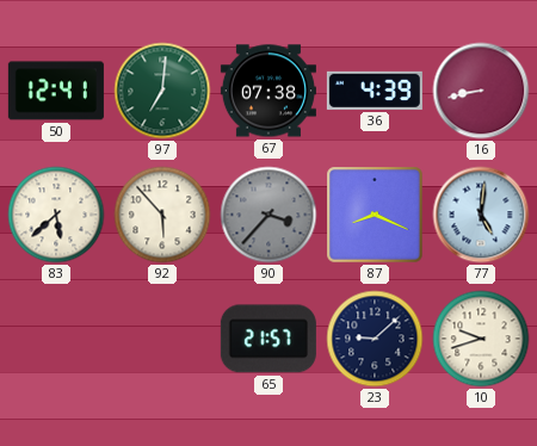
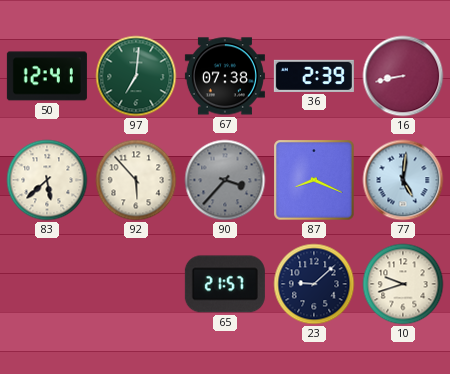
36: 4:39 -> 2:39
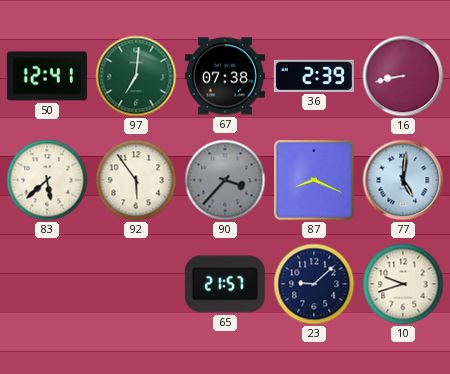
92: 5:53 -> 5:54
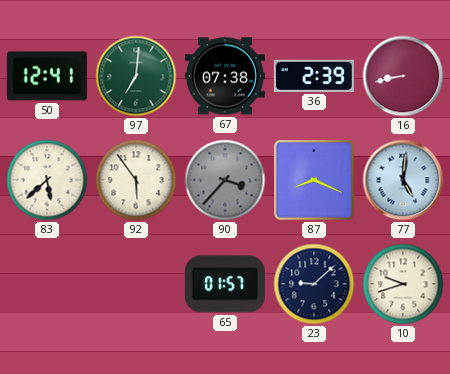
65: 21:57 -> 01:57
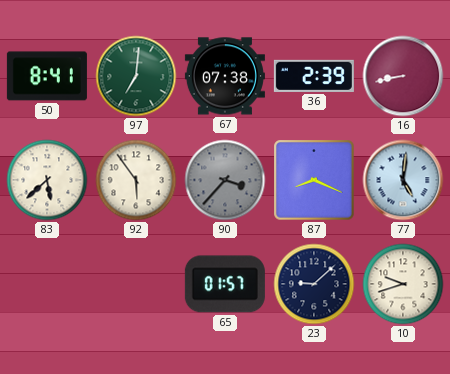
50: 12:41 -> 8:41
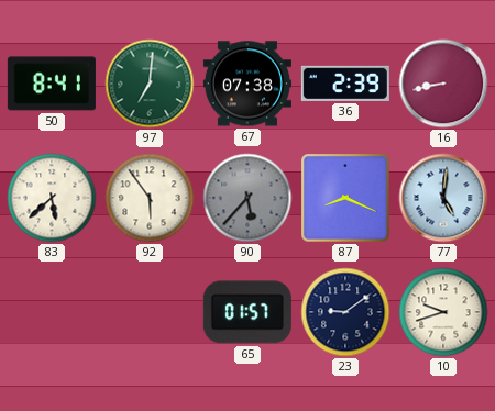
90: 3:37 -> 5:37
23: 9:08 -> 9:09
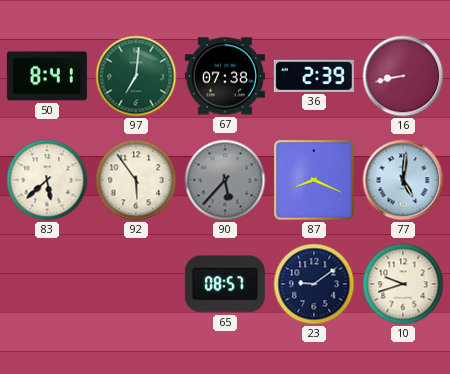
65: 01:57 -> 08:57
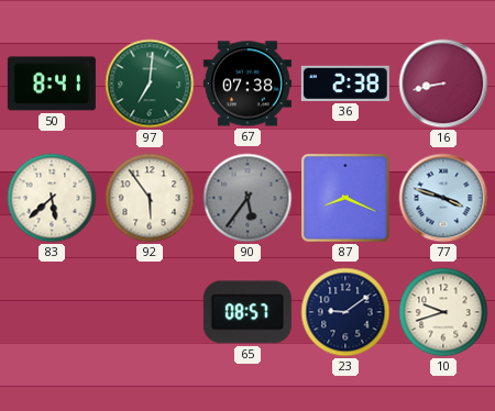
36: 2:39 -> 2:38
90: 5:37 -> 5:36
77: 5:01 -> 3:48
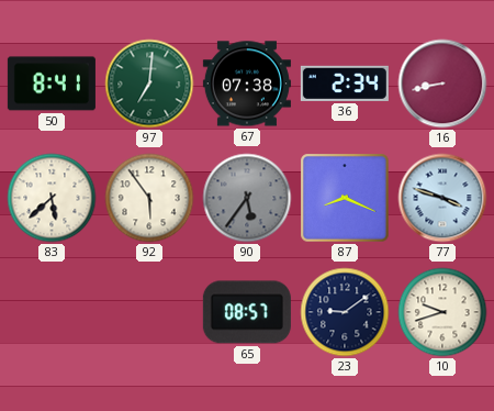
36: 2:38 -> 2:34
